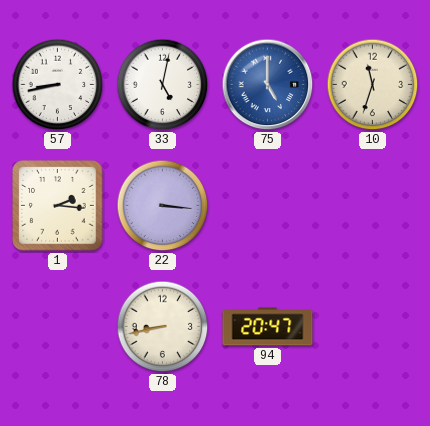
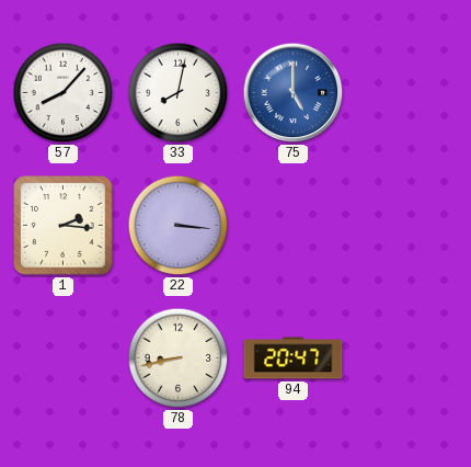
57: 8:43 -> 8:07
33: 5:02 -> 8:02
10: 11:33 -> none
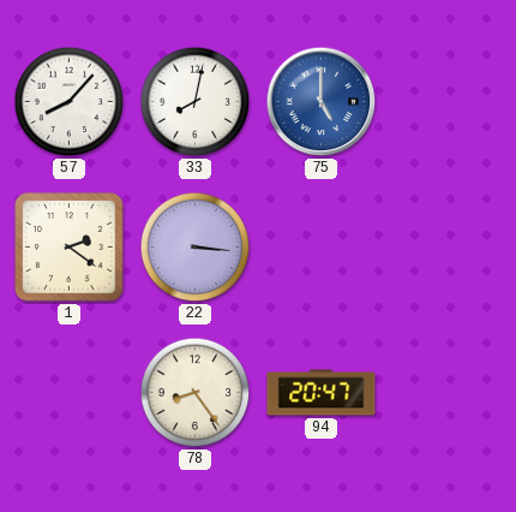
1: 2:16 -> 2:21
78: 8:43 -> 8:24
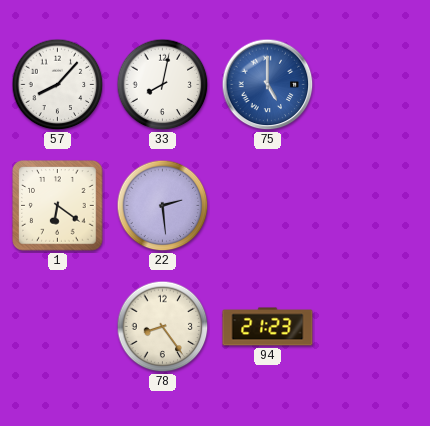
1: 2:21 -> 6:21
22: 3:16 -> 2:29
94: 20:47 -> 21:23
